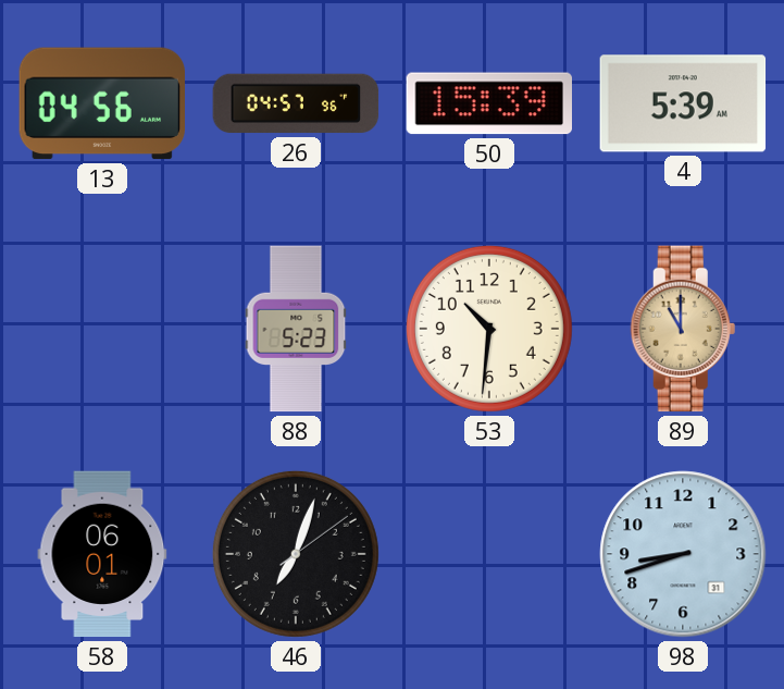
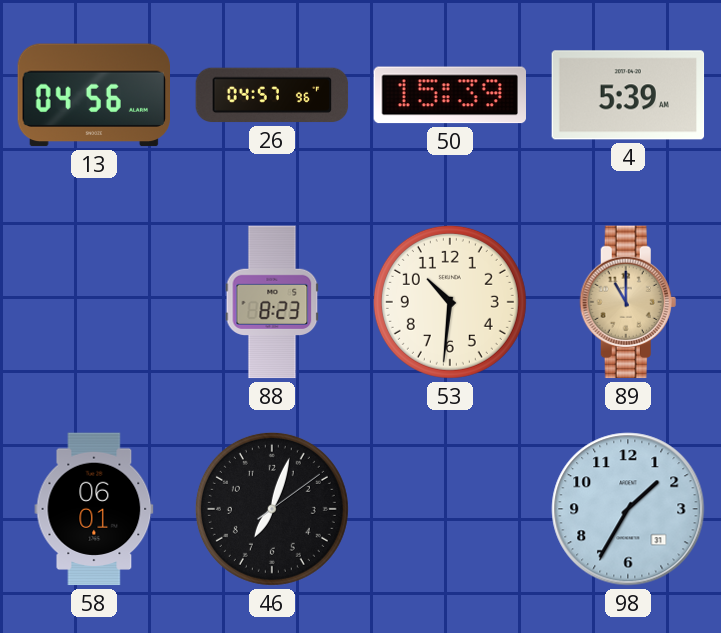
88: 5:23 -> 8:23
98: 8:42 -> 1:35
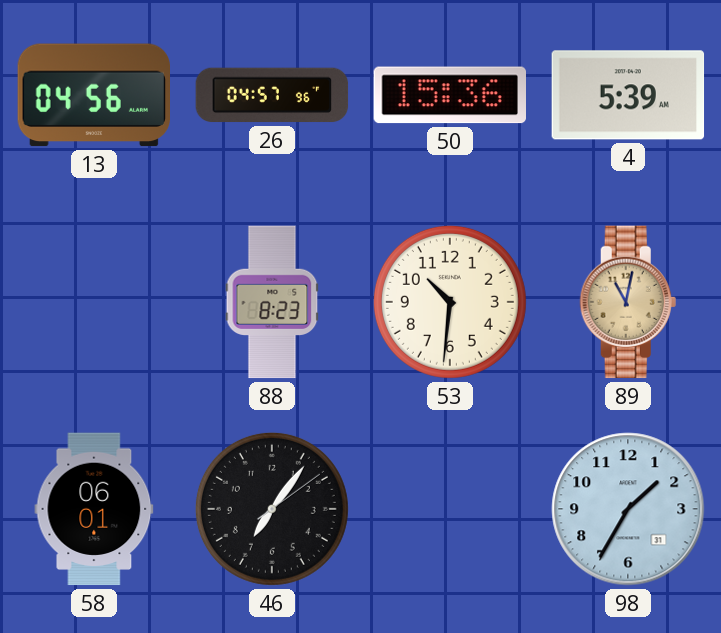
50: 15:39 -> 15:36
89: 11:00 -> 11:02
46: 7:03 -> 7:06
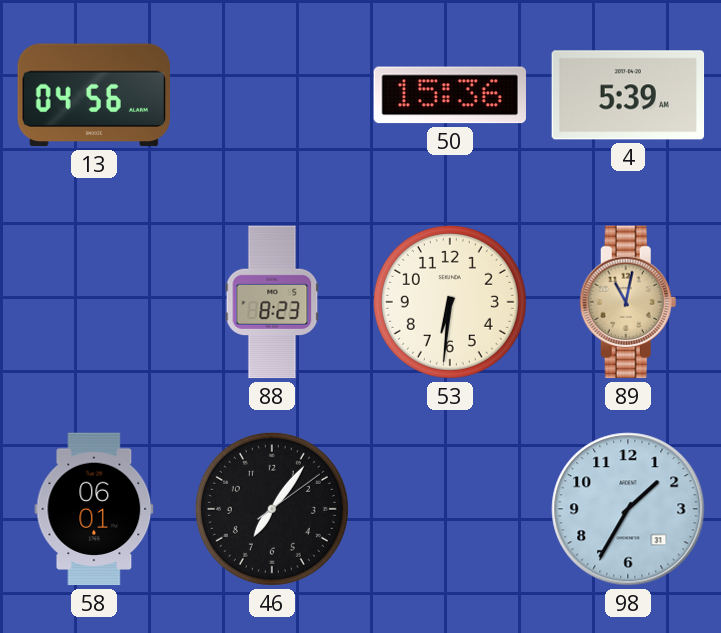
26: 04:57 -> none
53: 10:31 -> 6:31
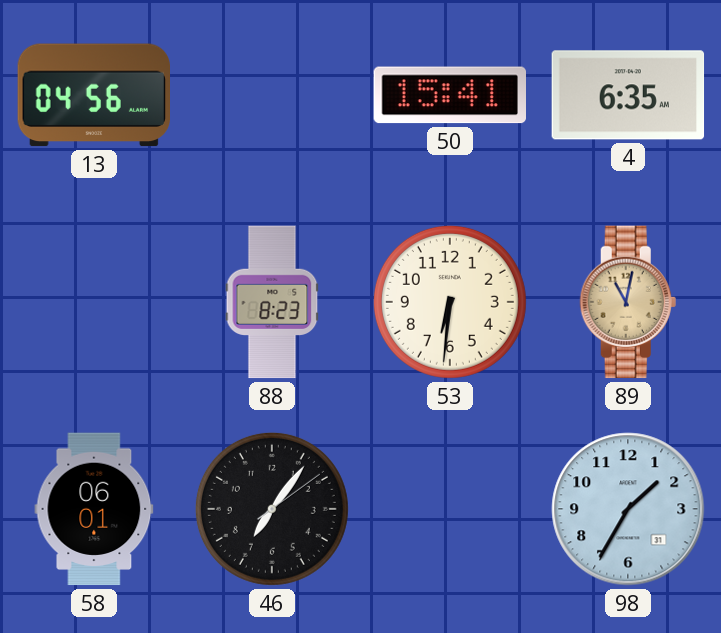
50: 15:36 -> 15:41
4: 5:39 -> 6:35
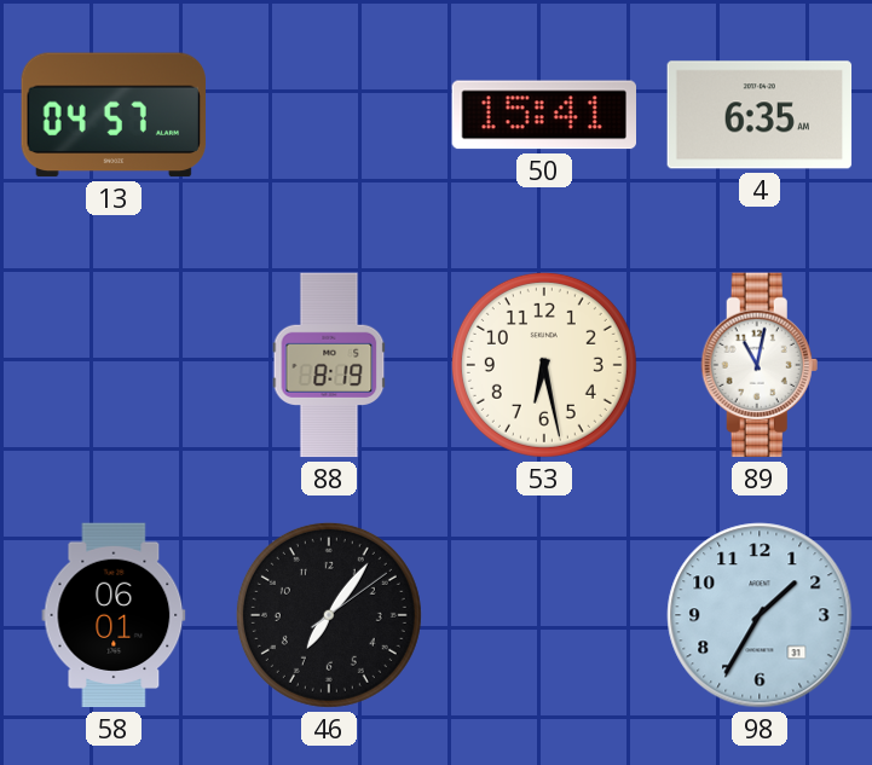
13: 04:56 -> 04:57
88: 8:23 -> 8:19
53: 6:31 -> 6:28
89 dial: champagne -> white
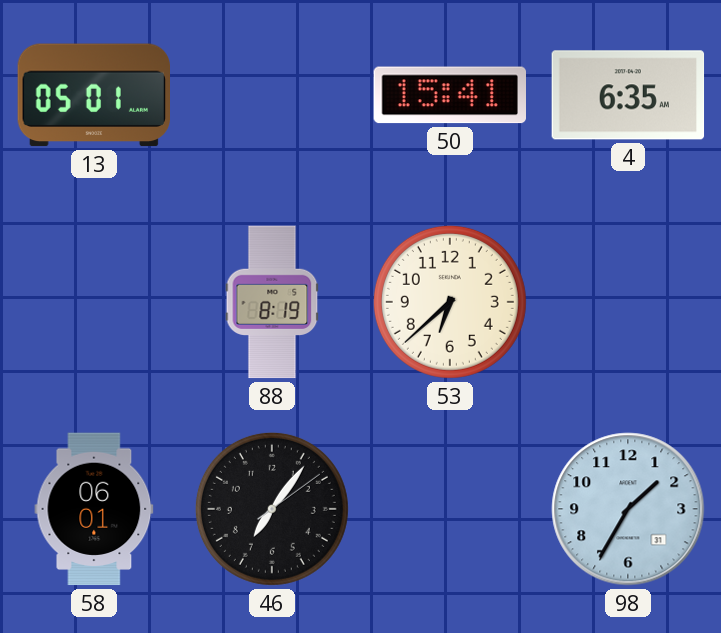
13: 04:57 -> 05:01
53: 6:28 -> 6:38
89: 11:02 -> none
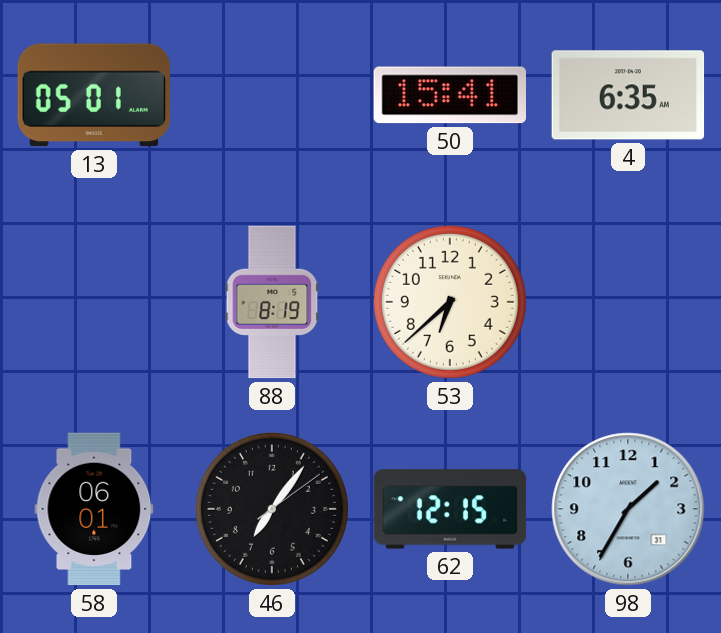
62: none -> 12:15
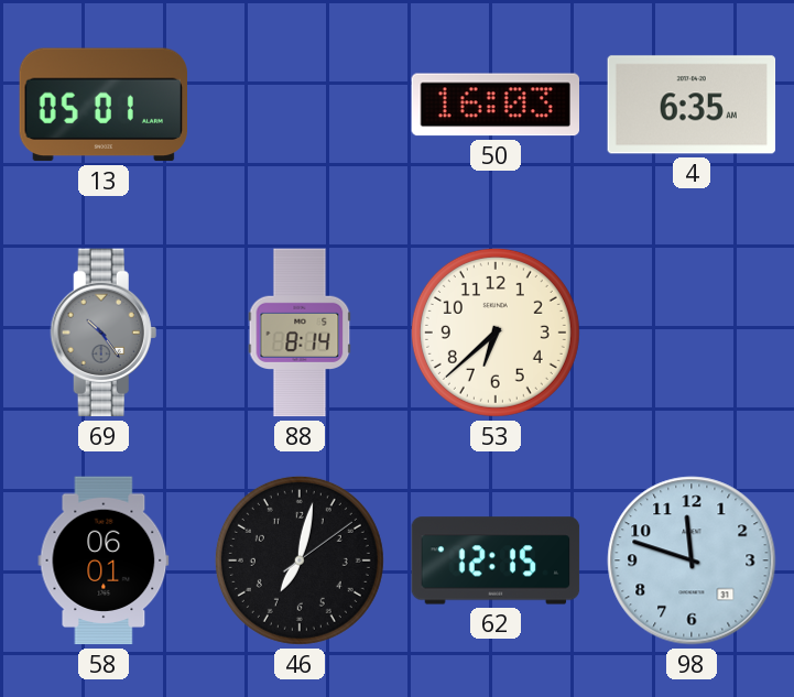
50: 15:41 -> 16:03
69: none -> 10:24
88: 8:19 -> 8:14
46: 7:06 -> 7:02
98: 1:35 -> 11:48
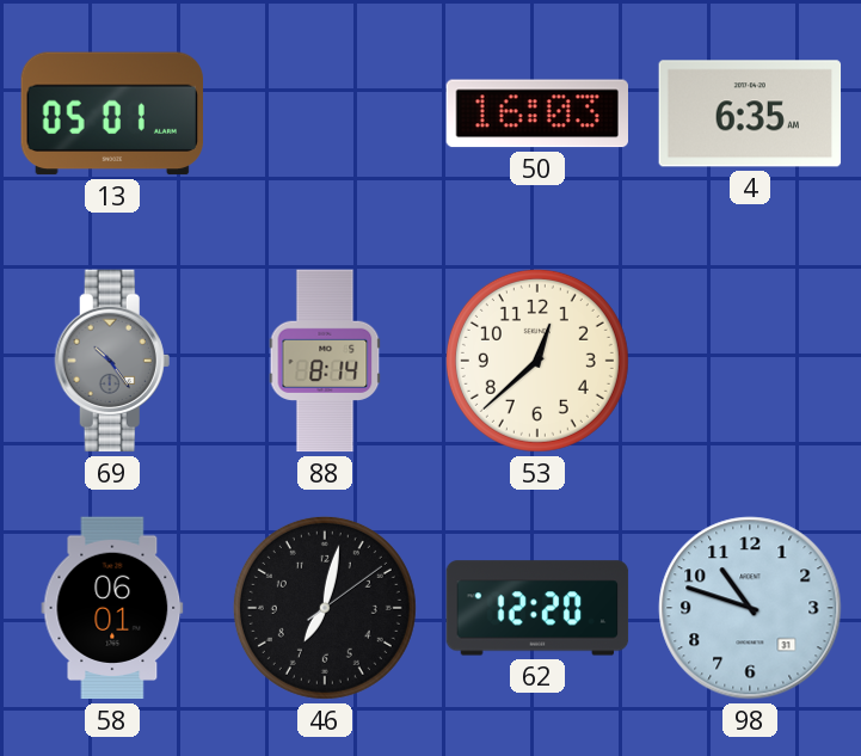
53: 6:38 -> 12:38
62: 12:15 -> 12:20
98: 11:48 -> 10:48
